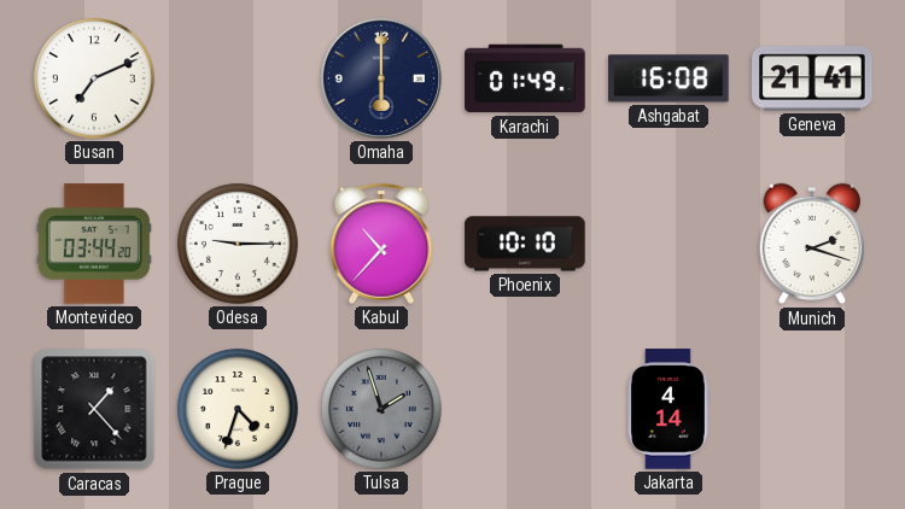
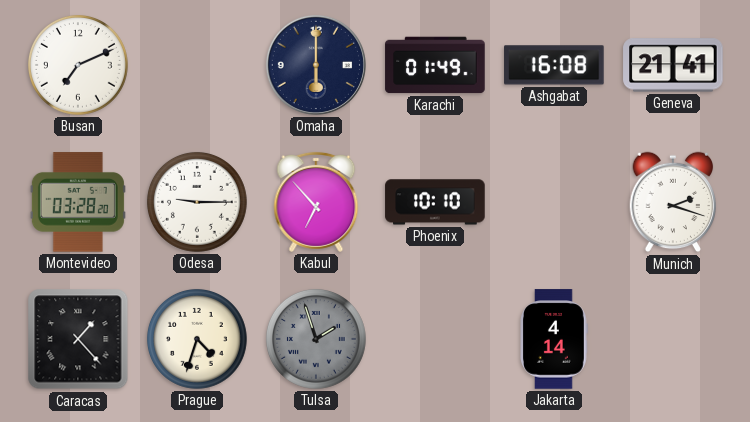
Montevideo: 03:44 -> 03:28
Kabul: 10:37 -> 6:53
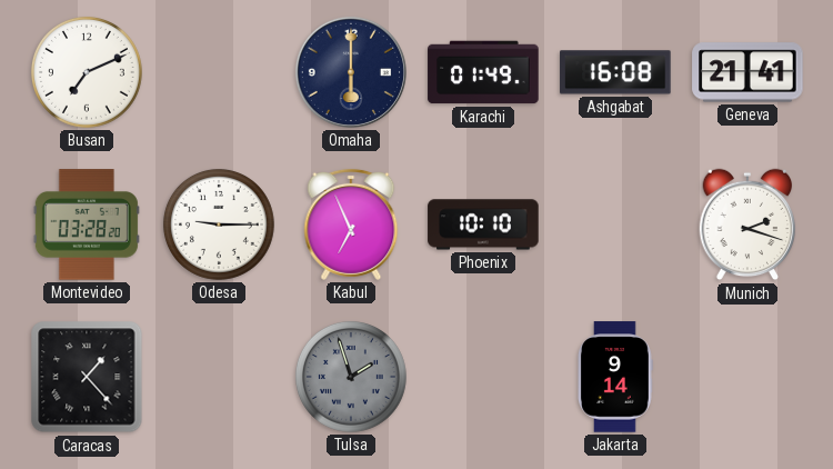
Kabul: 6:53 -> 6:56
Prague: 4:33 -> none
Jakarta: 4:14 -> 9:14
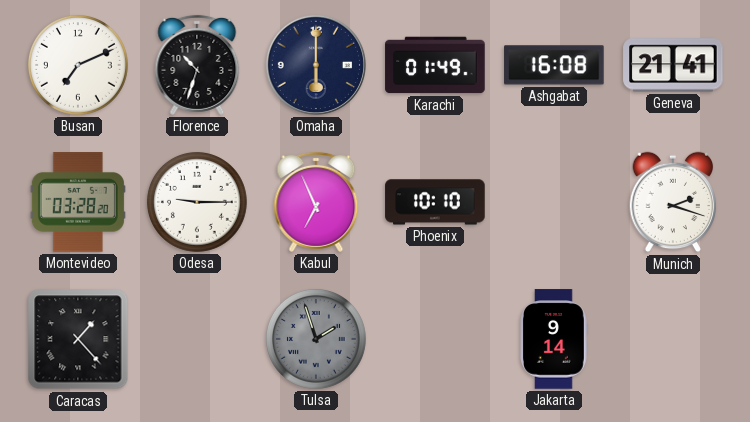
Florence: none -> 10:33
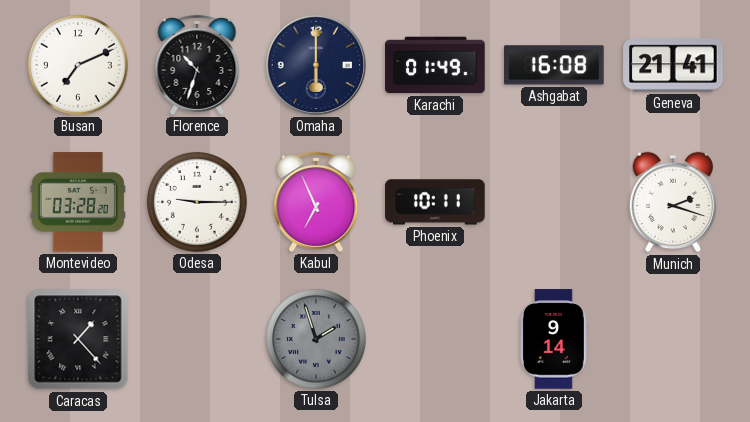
Phoenix: 10:10 -> 10:11
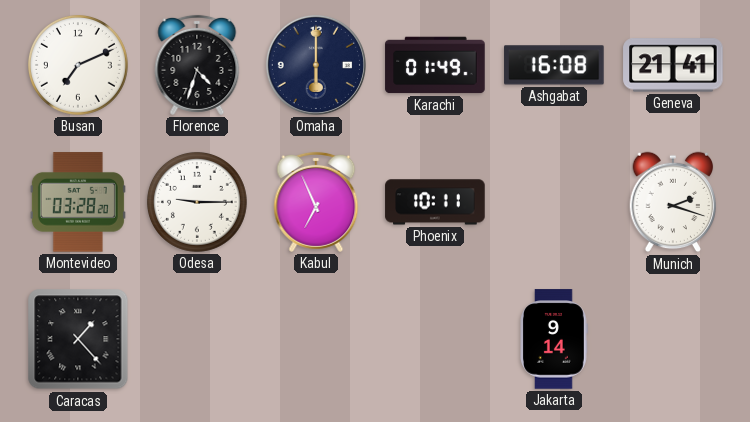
Florence: 10:33 -> 4:33
Tulsa: 1:57 -> none
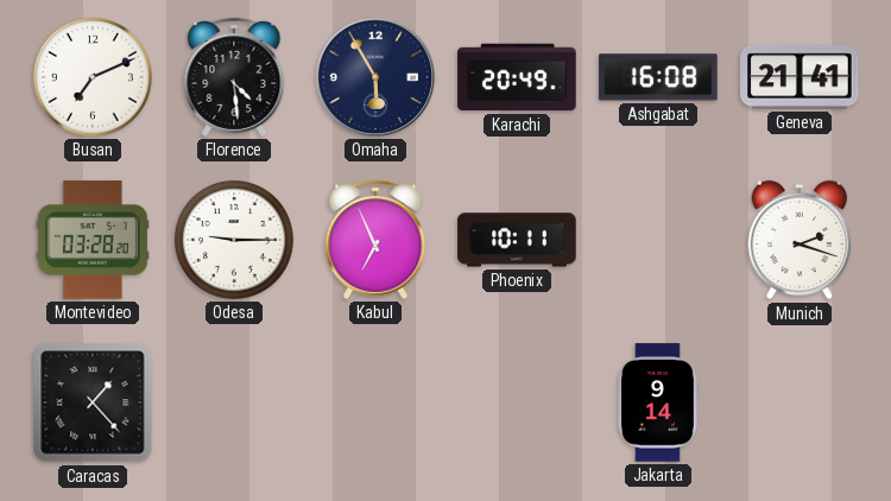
Florence: 4:33 -> 4:29
Omaha: 6:00 -> 5:55
Karachi: 01:49 -> 20:49
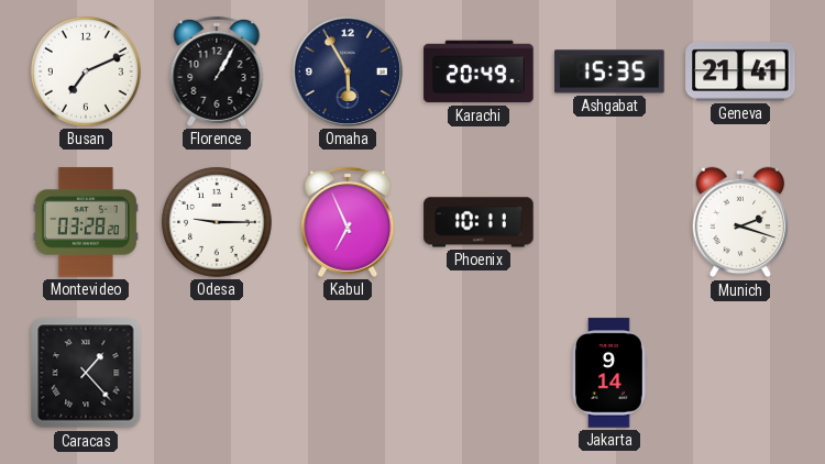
Florence: 4:29 -> 1:05
Ashgabat: 16:08 -> 15:35
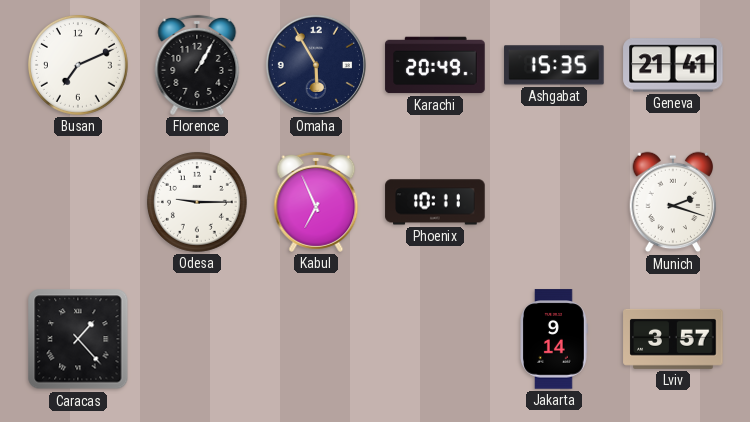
Montevideo: 03:28 -> none
Lviv: none -> 3:57
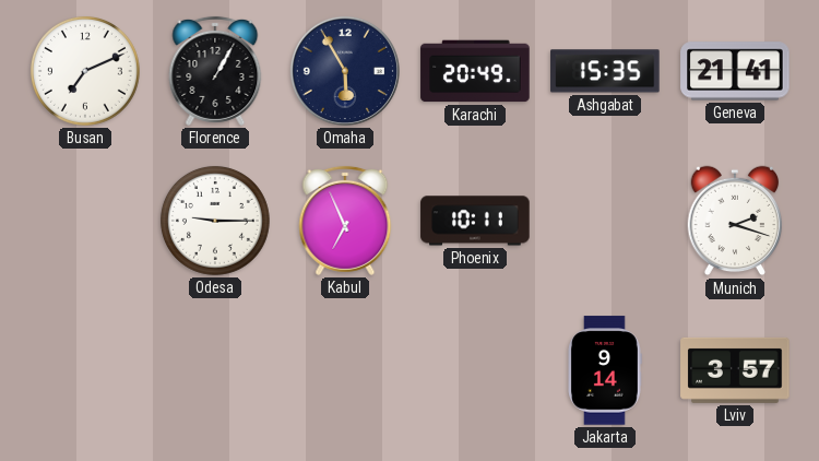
Caracas: 1:23 -> none
